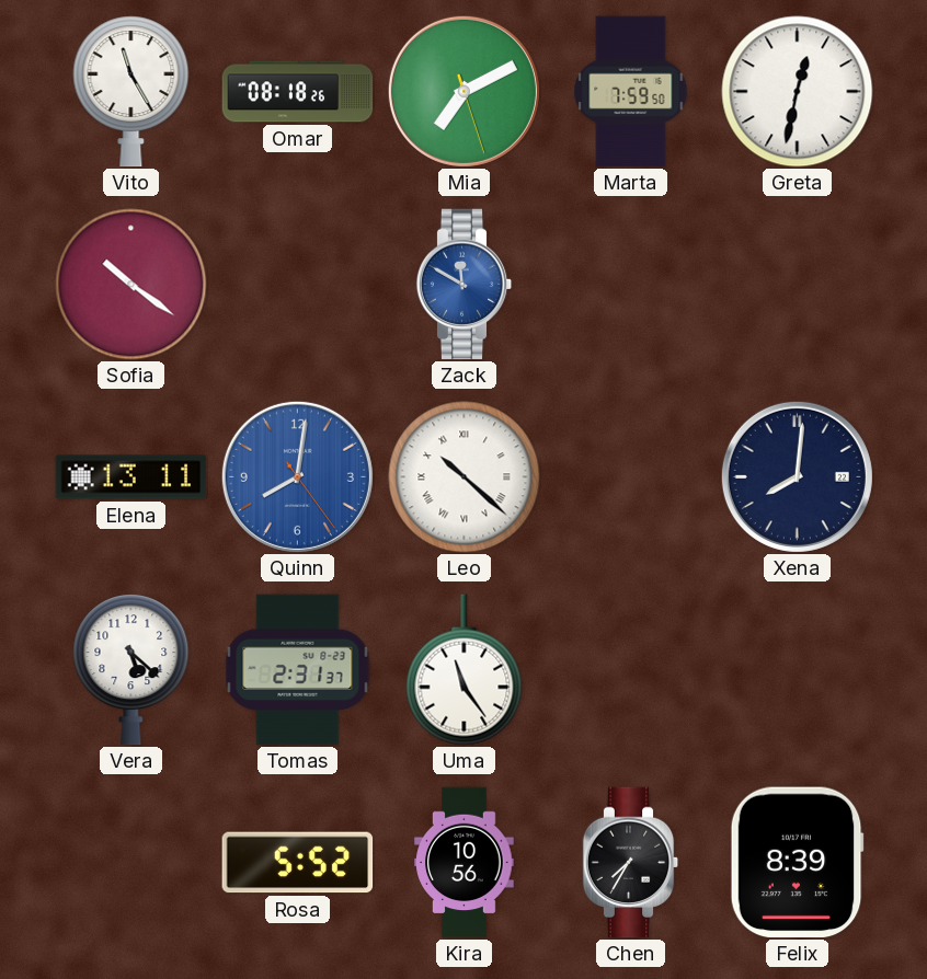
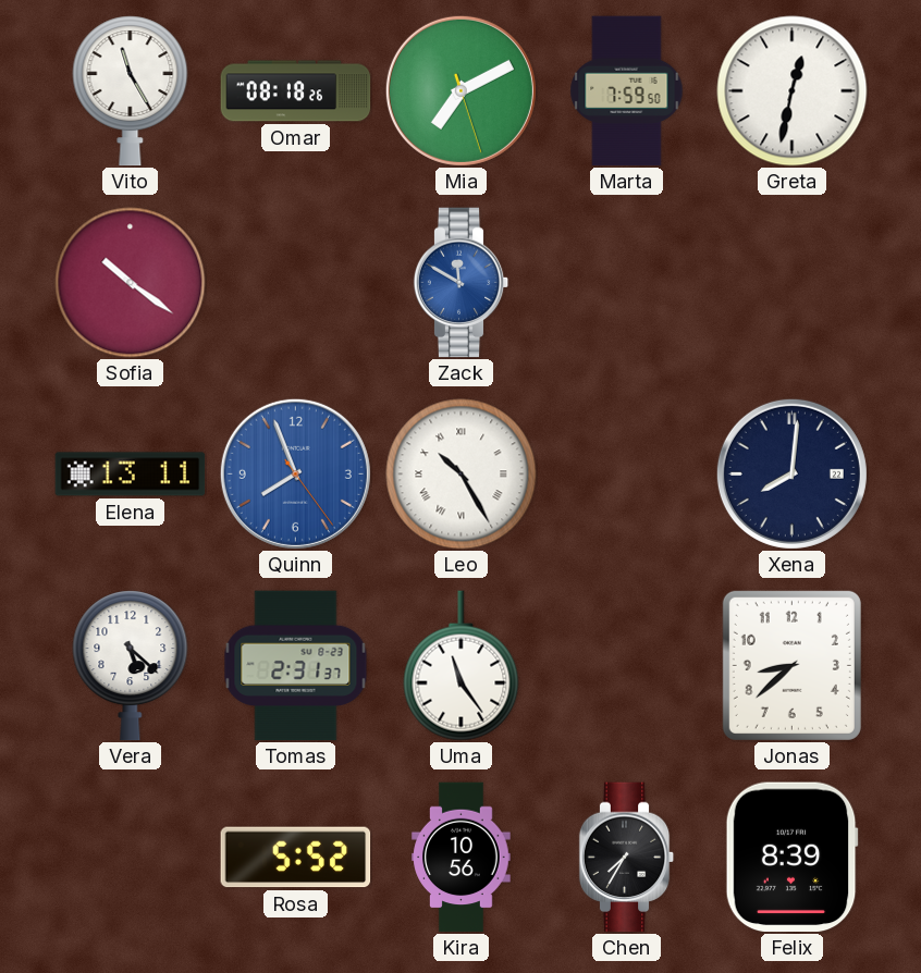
Quinn: 8:01 -> 7:56
Leo: 10:22 -> 10:25
Jonas: none -> 8:38
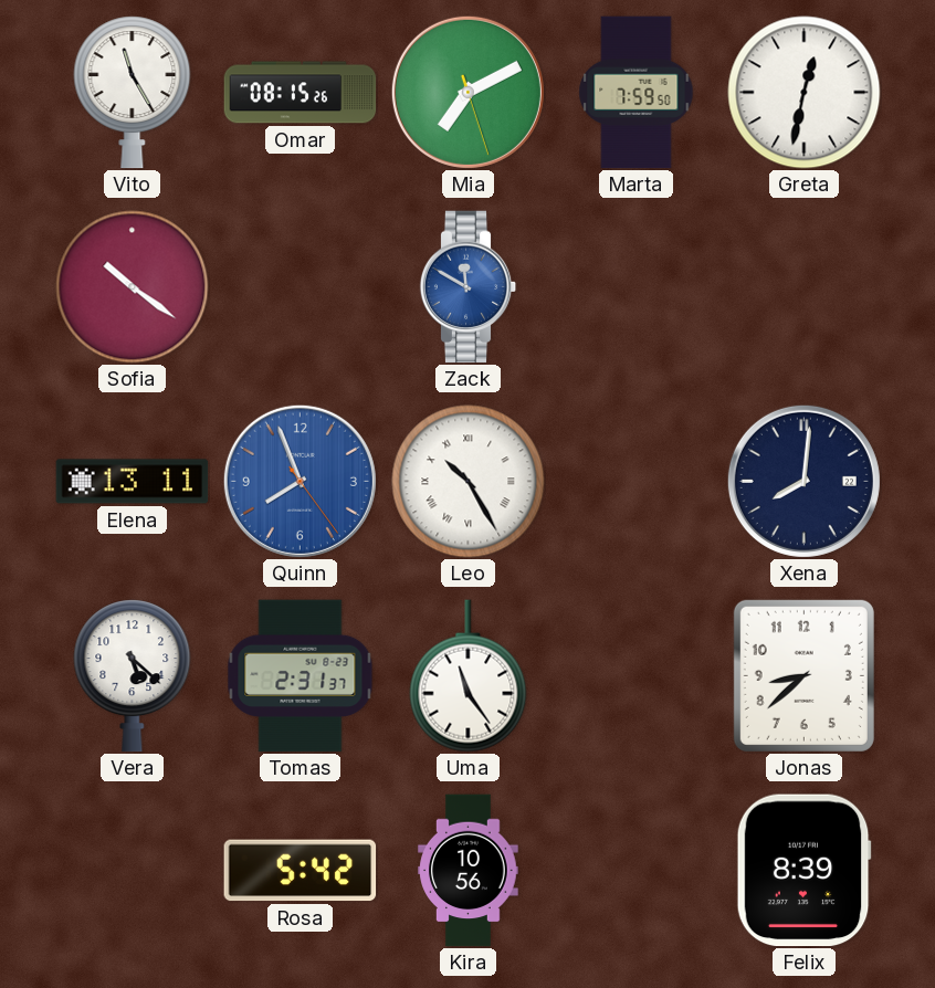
Omar: 08:18 -> 08:15
Rosa: 5:52 -> 5:42
Chen: 7:35 -> none
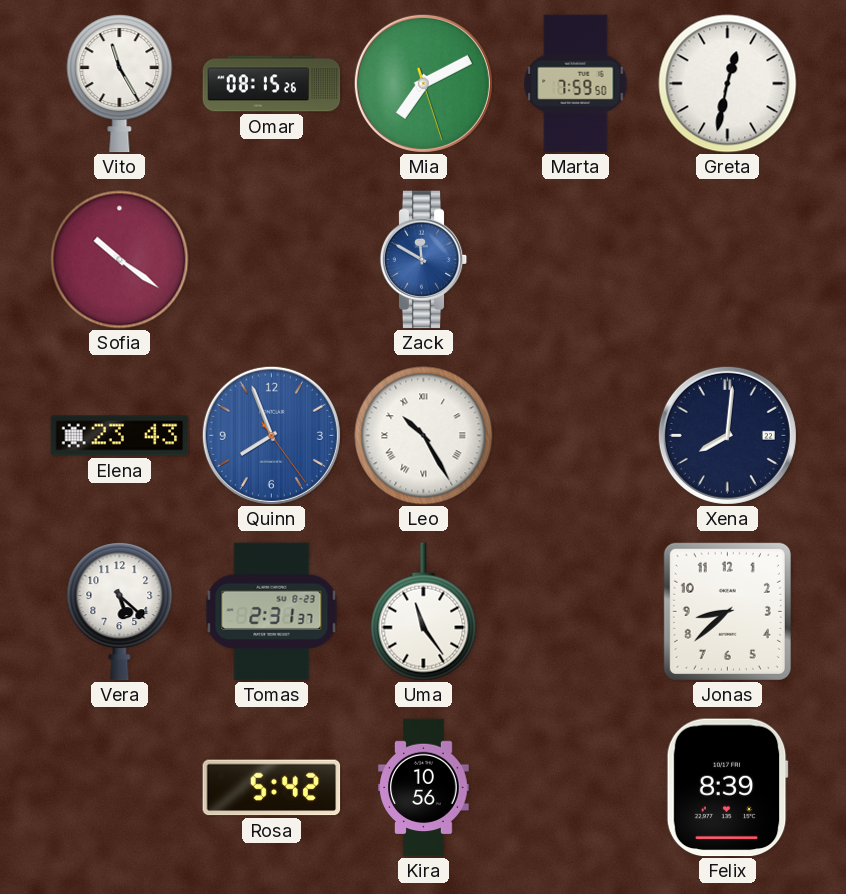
Elena: 13:11 -> 23:43
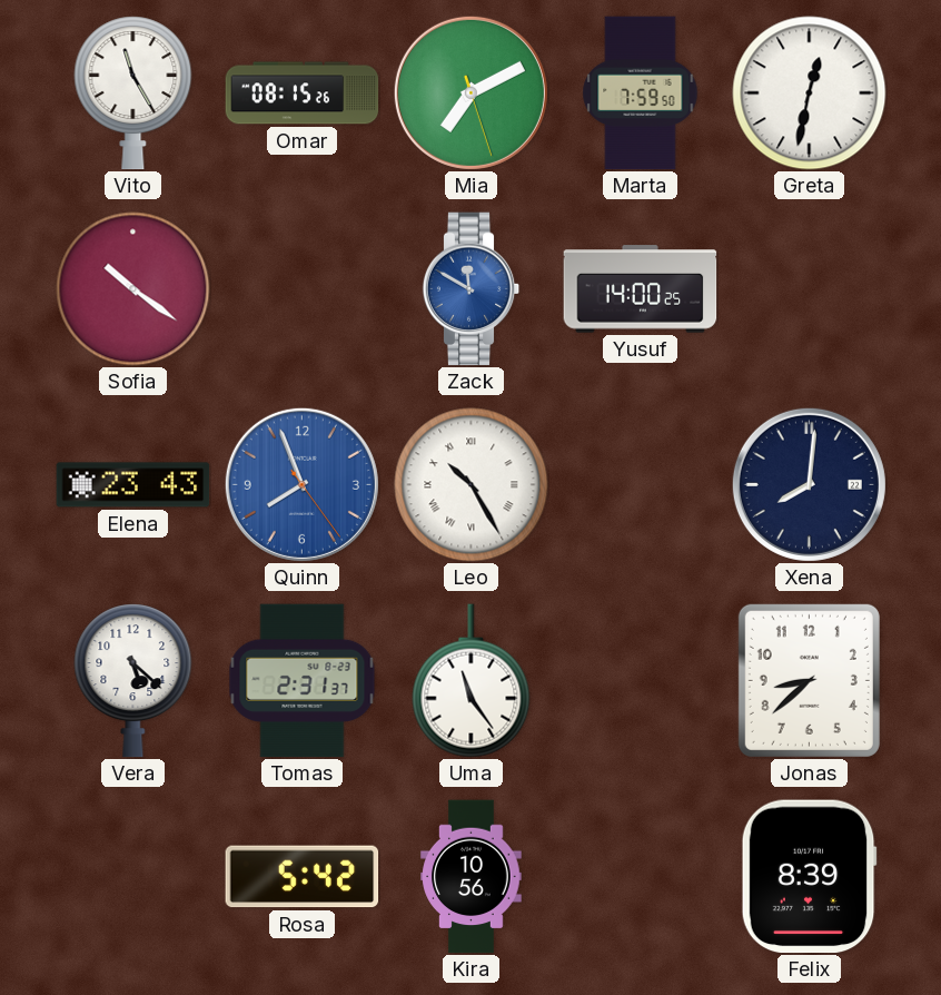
Yusuf: none -> 14:00
